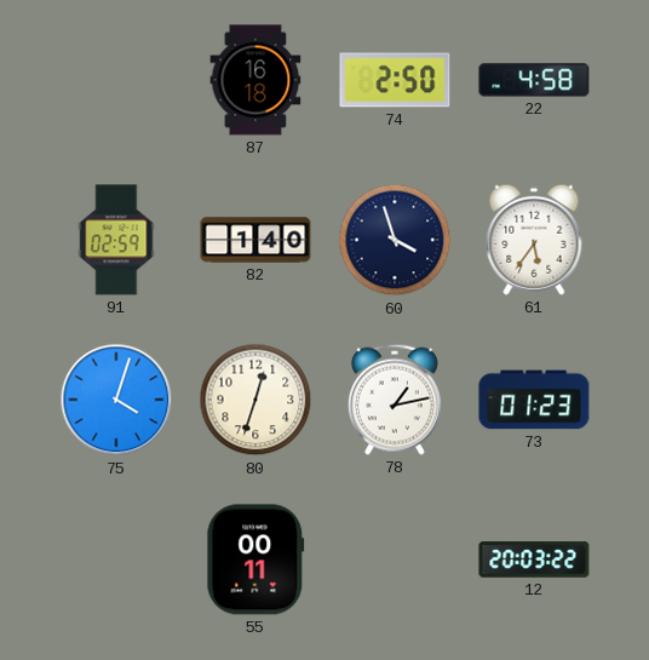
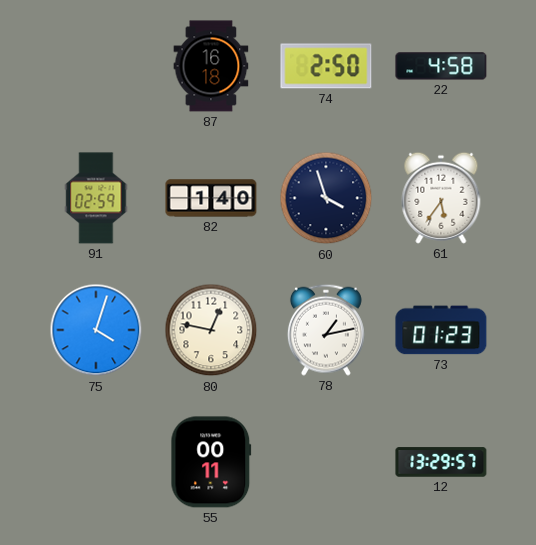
80: 12:33 -> 12:47
12: 20:03 -> 13:29
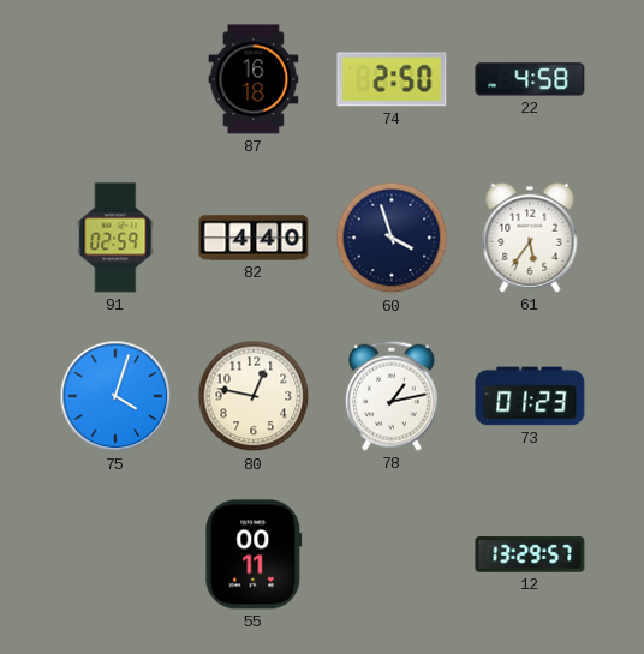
82: 1:40 -> 4:40
